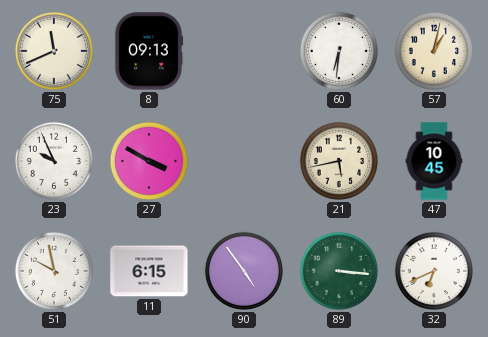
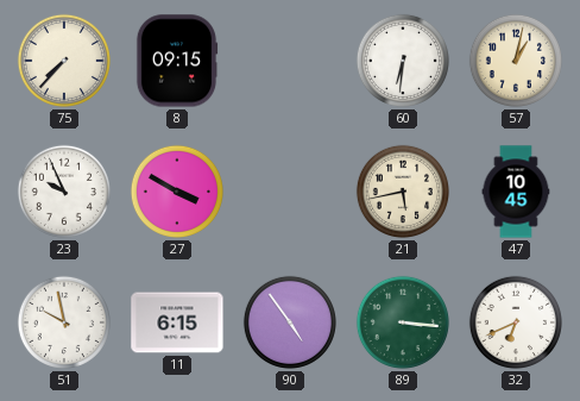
75: 11:41 -> 7:37
8: 09:13 -> 09:15
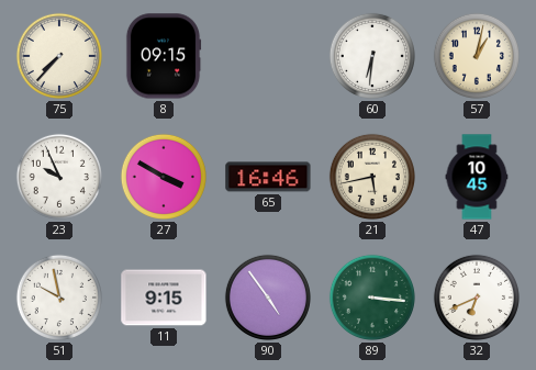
65: none -> 16:46
11: 6:15 -> 9:15
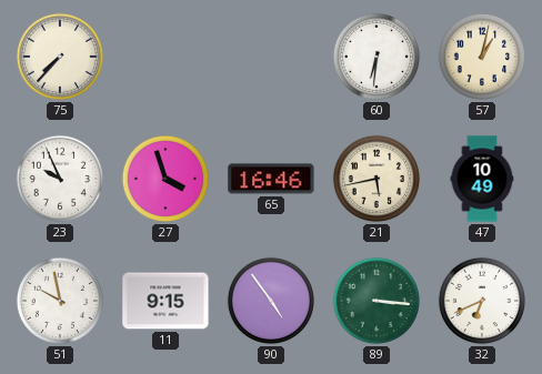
8: 09:15 -> none
27: 3:50 -> 3:57
47: 10:45 -> 10:49
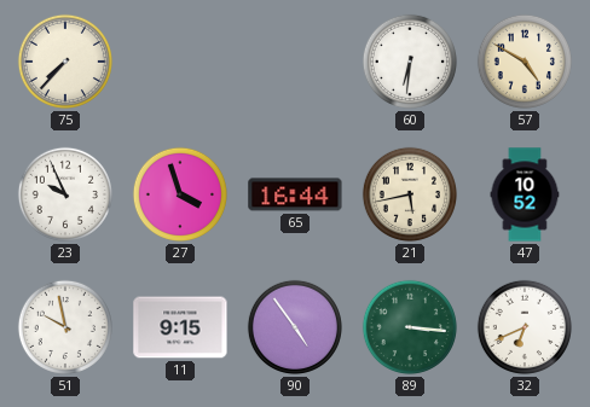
57: 1:02 -> 4:50
65: 16:46 -> 16:44
47: 10:49 -> 10:52
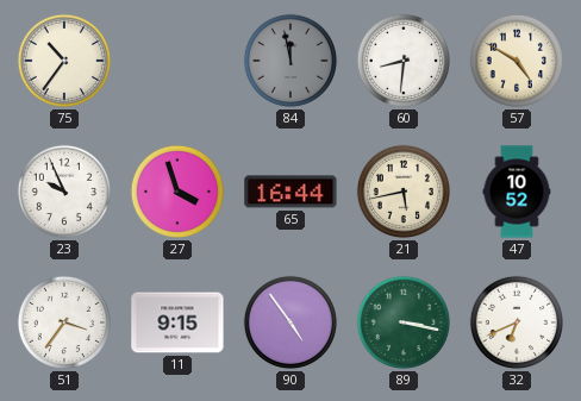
75: 7:37 -> 10:36
84: none -> 11:58
60: 6:31 -> 8:31
51: 9:58 -> 3:36
89: 3:16 -> 3:17
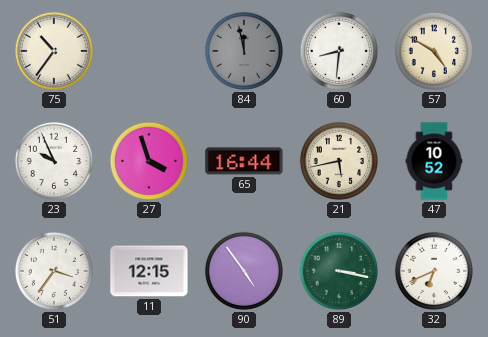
11: 9:15 -> 12:15
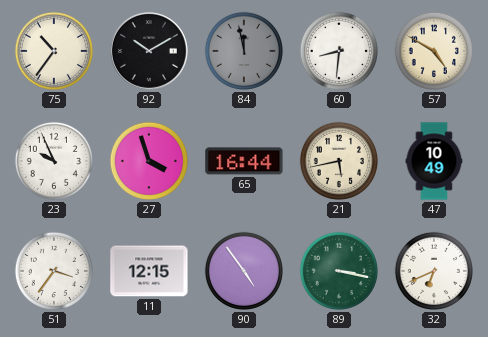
92: none -> 10:10
47: 10:52 -> 10:49
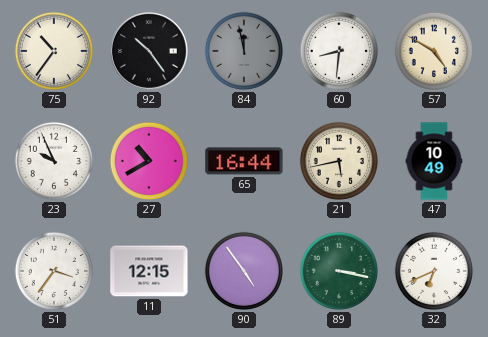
92: 10:10 -> 10:24
27: 3:57 -> 10:40
